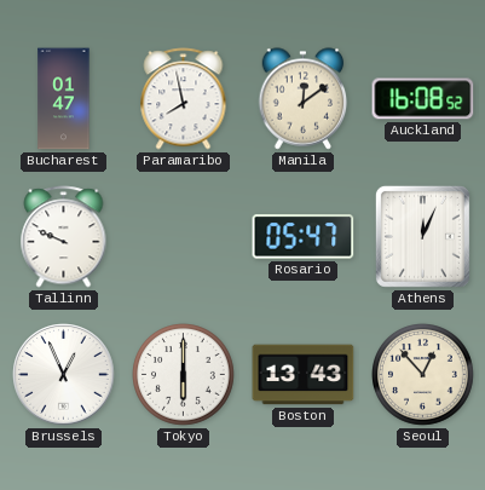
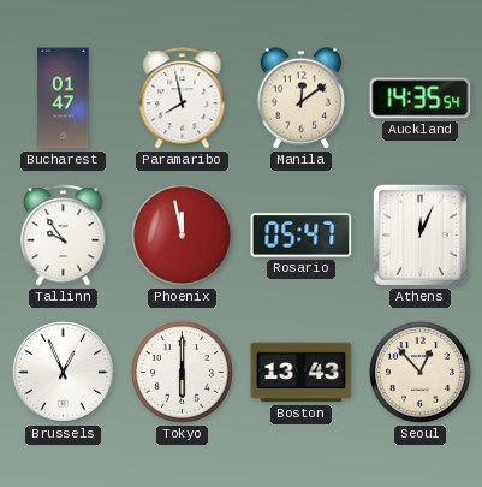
Auckland: 16:08 -> 14:35
Tallinn: 9:49 -> 9:54
Phoenix: none -> 11:58
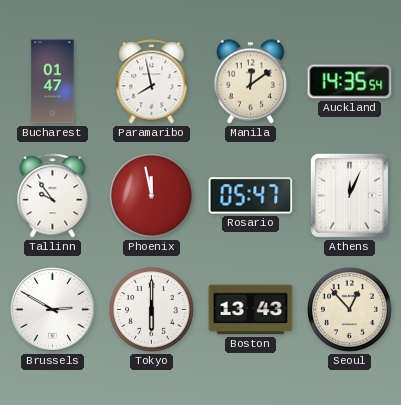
Brussels: 12:56 -> 2:50
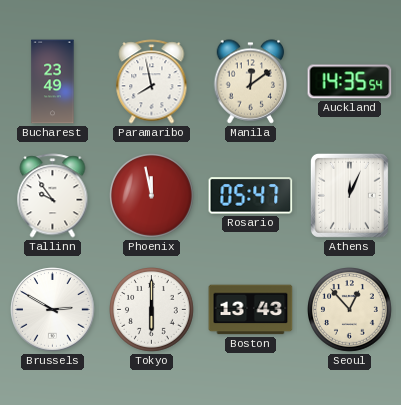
Bucharest: 01:47 -> 23:49
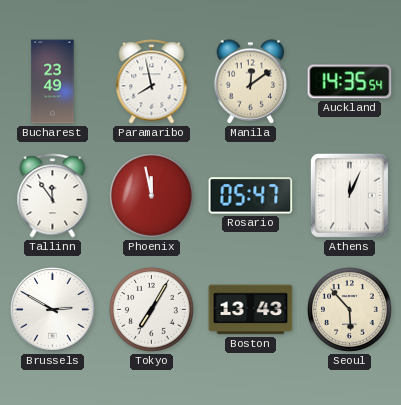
Tallinn: 9:54 -> 11:54
Tokyo: 6:00 -> 7:05
Seoul: 12:53 -> 5:53
